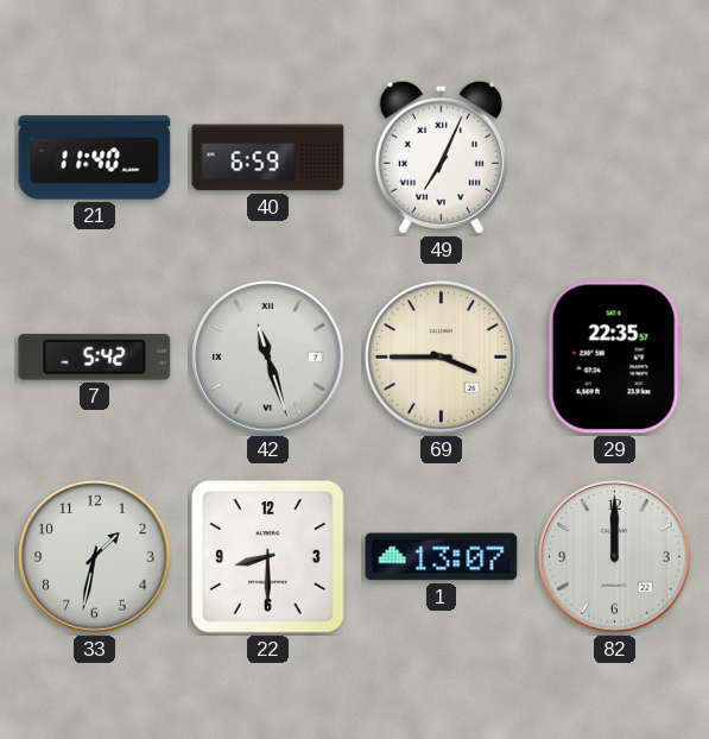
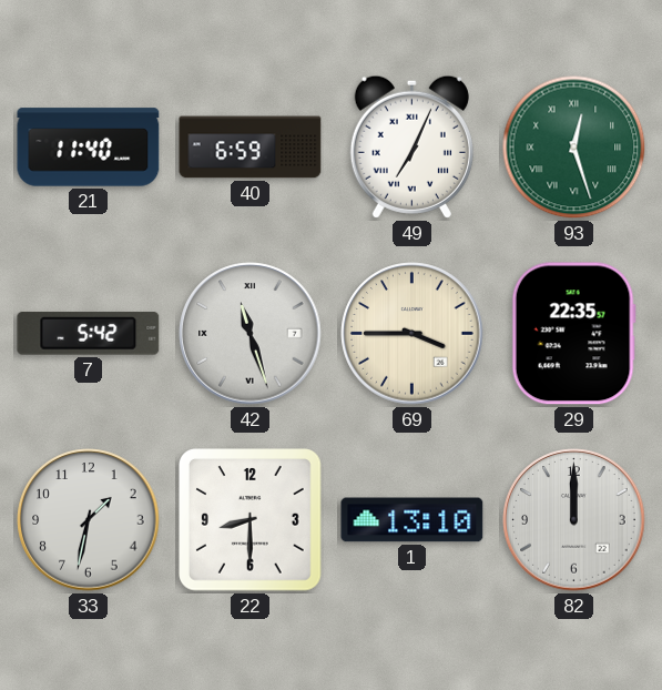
93: none -> 12:27
1: 13:07 -> 13:10
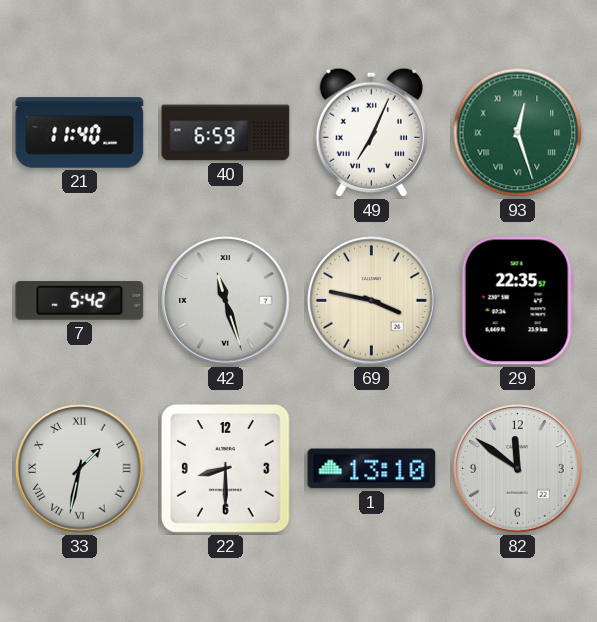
69: 3:45 -> 3:47
33 numerals: Arabic -> Roman
82: 12:00 -> 11:51
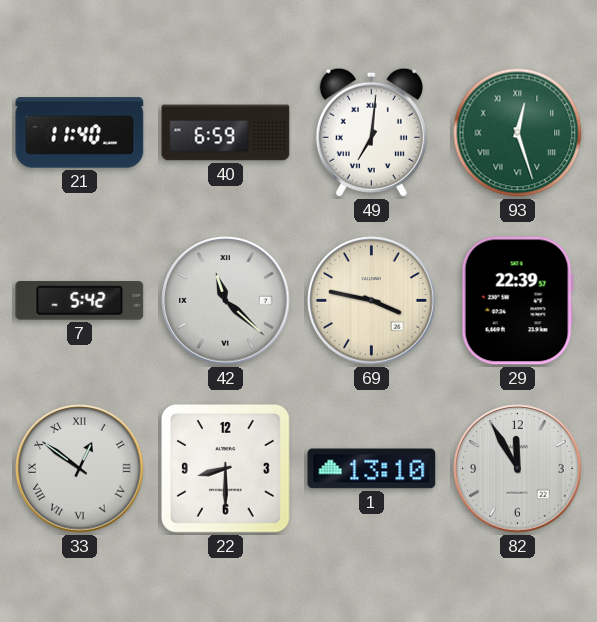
49: 7:04 -> 7:01
42: 11:27 -> 11:22
29: 22:35 -> 22:39
33: 1:32 -> 12:51
82: 11:51 -> 11:55
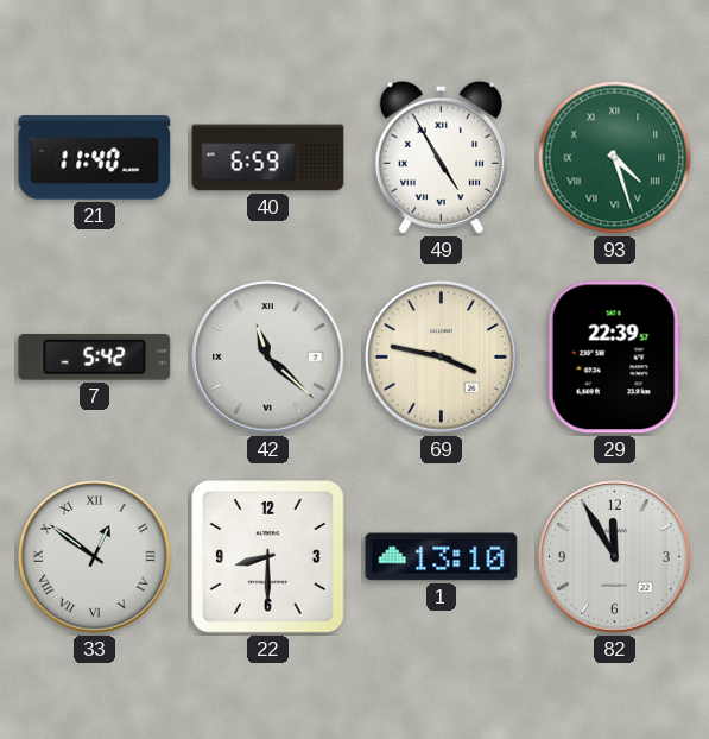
49: 7:01 -> 4:55
93: 12:27 -> 4:27
